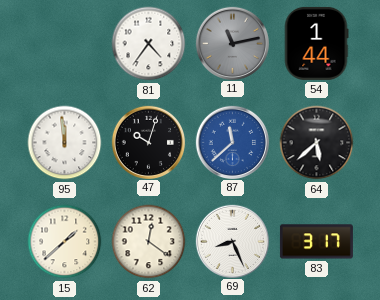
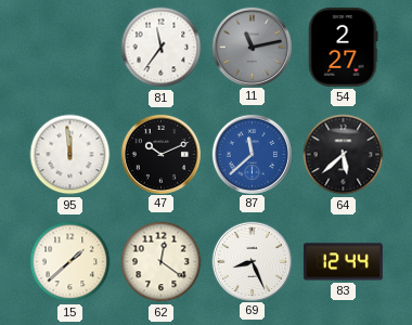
81: 4:36 -> 11:36
54: 1:44 -> 2:27
47: 10:03 -> 10:11
83: 3:17 -> 12:44
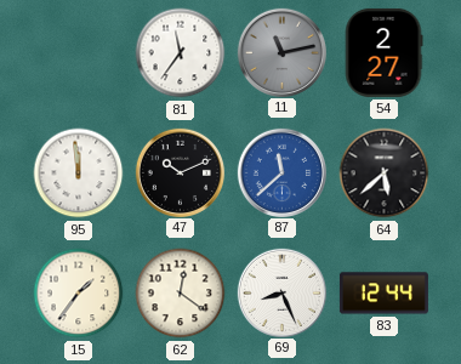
15: 1:38 -> 1:36
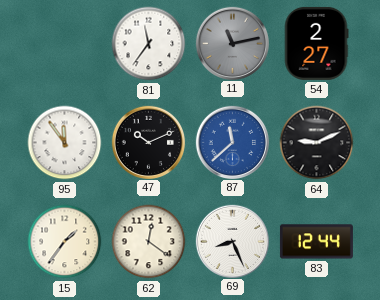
95: 11:59 -> 11:54
64: 5:38 -> 9:11
